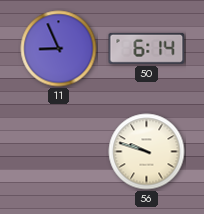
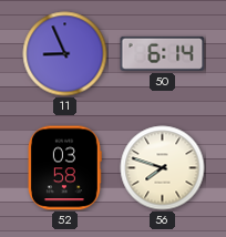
52: none -> 03:58
56: 9:48 -> 7:48
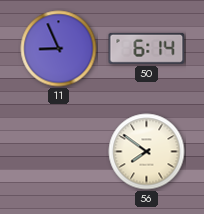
52: 03:58 -> none
56: 7:48 -> 7:51
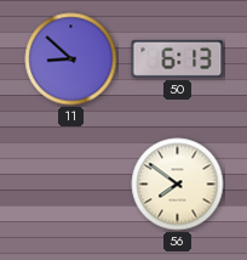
11: 8:56 -> 8:52
50: 6:14 -> 6:13
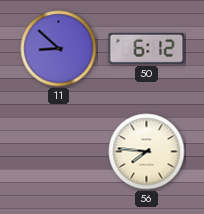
50: 6:13 -> 6:12
56: 7:51 -> 7:46
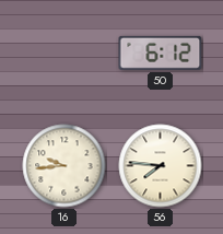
11: 8:52 -> none
16: none -> 9:44
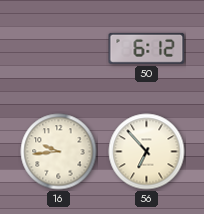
56: 7:46 -> 6:53
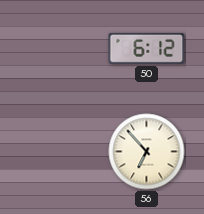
16: 9:44 -> none
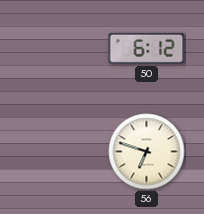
56: 6:53 -> 6:48
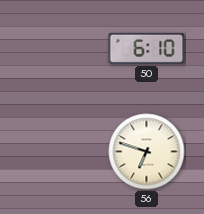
50: 6:12 -> 6:10
